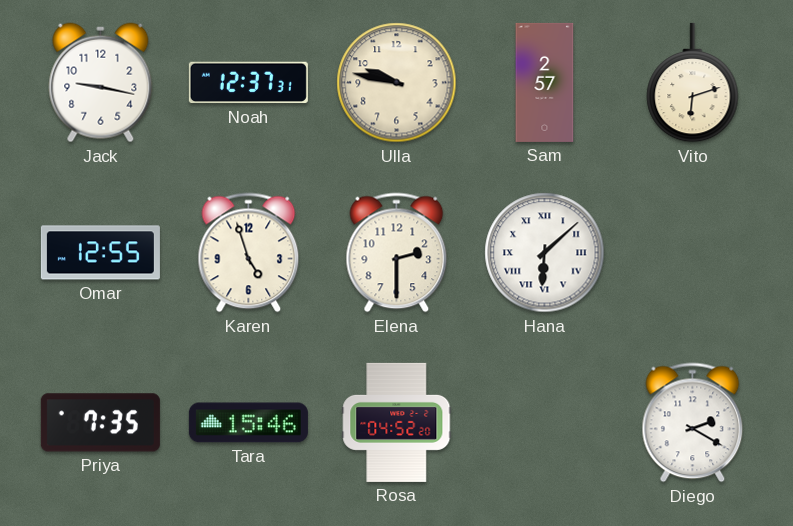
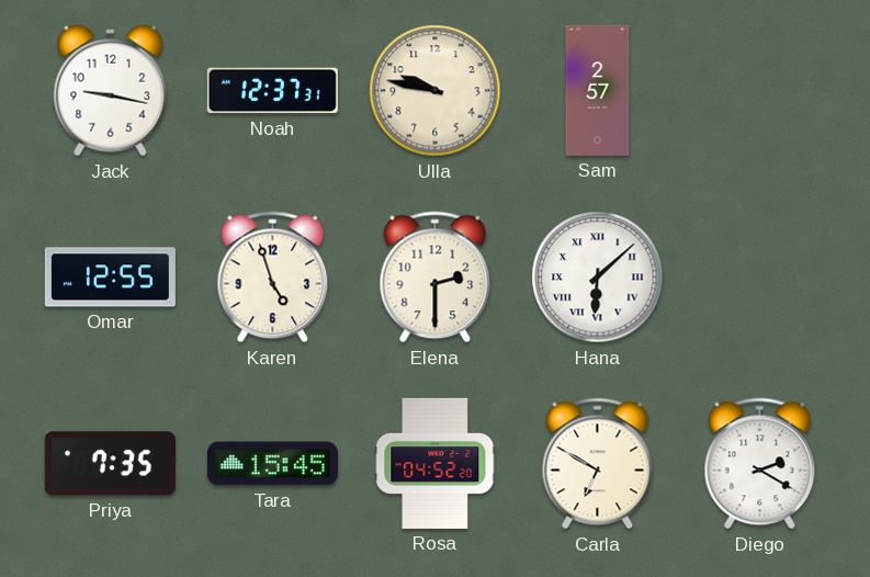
Vito: 6:12 -> none
Tara: 15:46 -> 15:45
Carla: none -> 6:50
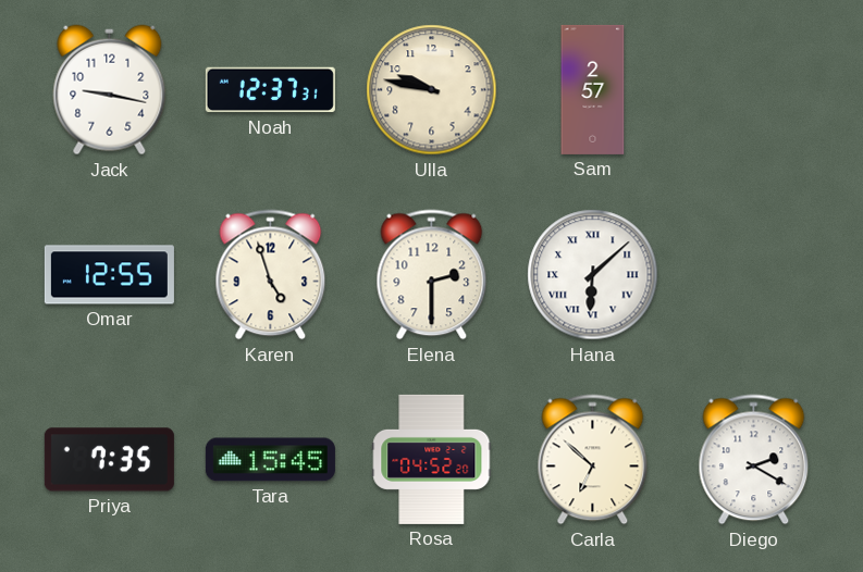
Carla: 6:50 -> 6:52
